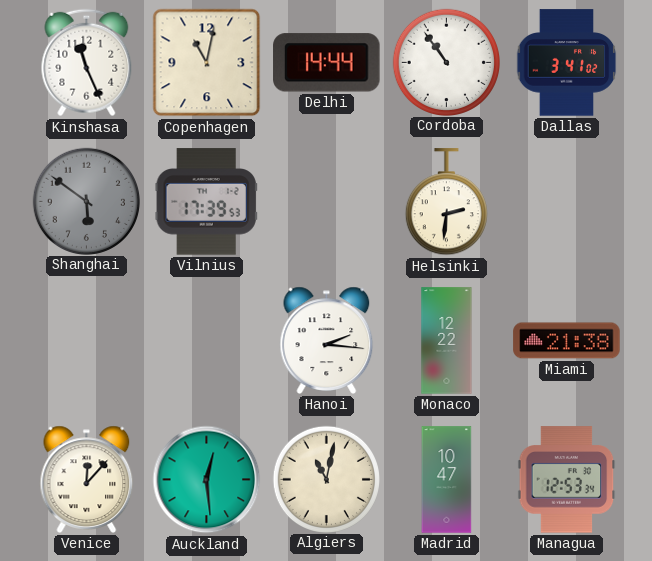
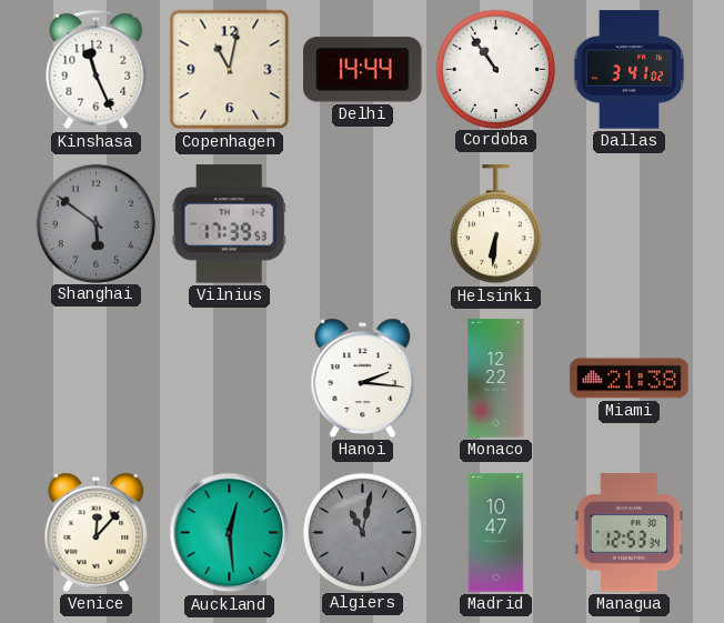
Helsinki: 2:31 -> 6:31
Algiers dial: cream -> grey
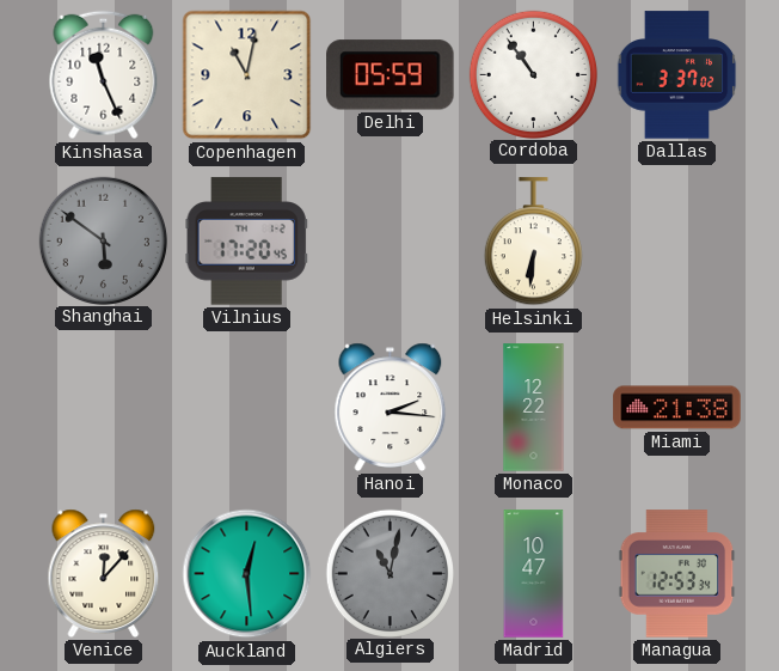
Delhi: 14:44 -> 05:59
Dallas: 3:41 -> 3:37
Vilnius: 17:39 -> 17:20
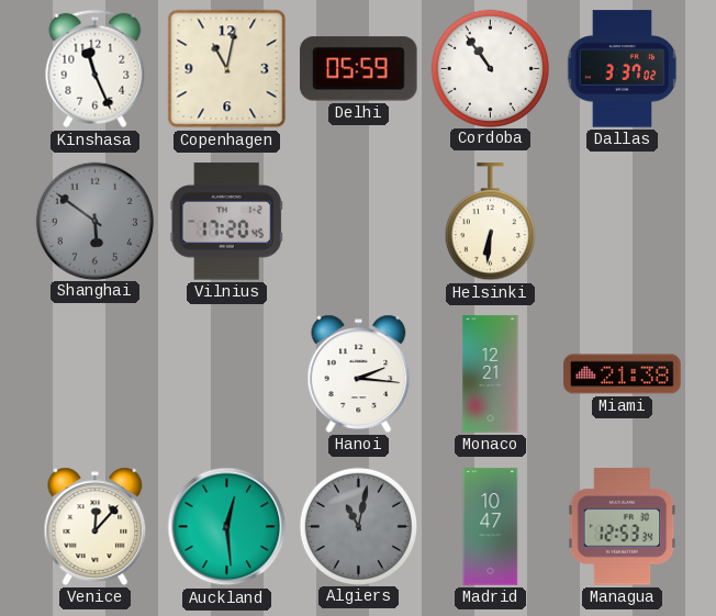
Monaco: 12:22 -> 12:21
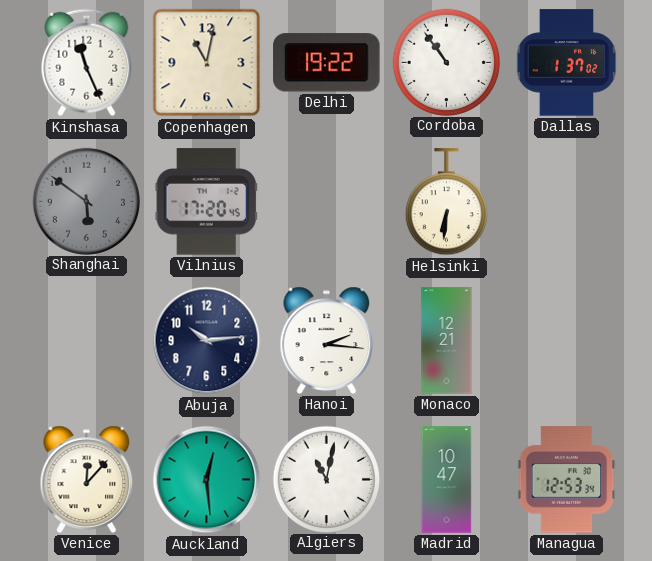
Delhi: 05:59 -> 19:22
Dallas: 3:37 -> 1:37
Abuja: none -> 10:14
Miami: 21:38 -> none
Algiers dial: grey -> white
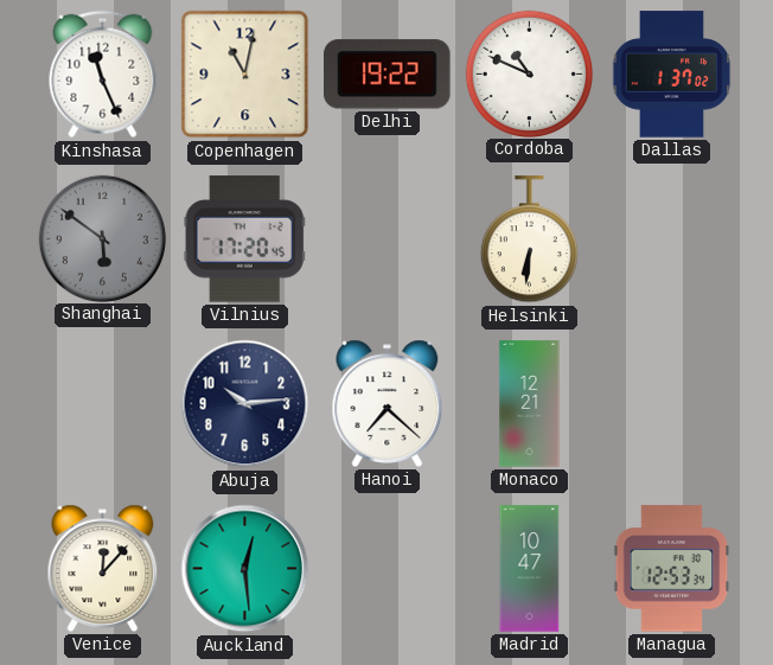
Cordoba: 10:54 -> 10:49
Hanoi: 2:16 -> 7:22
Algiers: 11:02 -> none
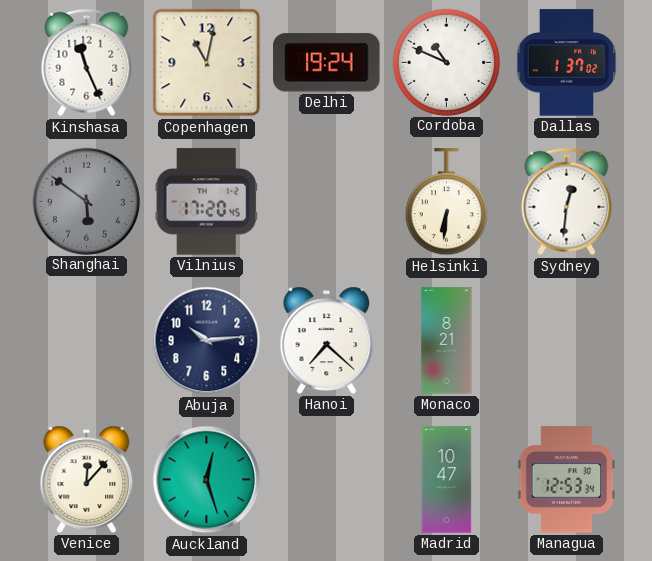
Delhi: 19:22 -> 19:24
Sydney: none -> 12:31
Monaco: 12:21 -> 8:21
Auckland: 12:29 -> 12:27
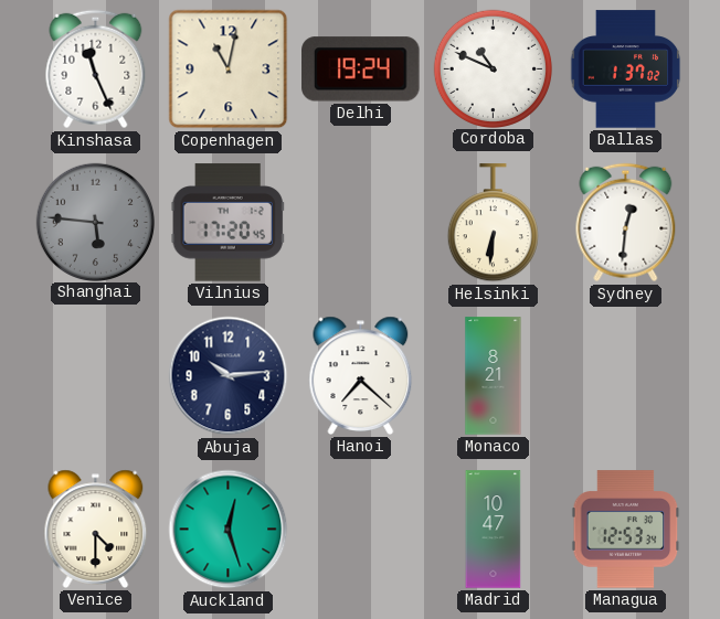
Shanghai: 5:51 -> 5:46
Venice: 12:07 -> 4:30
